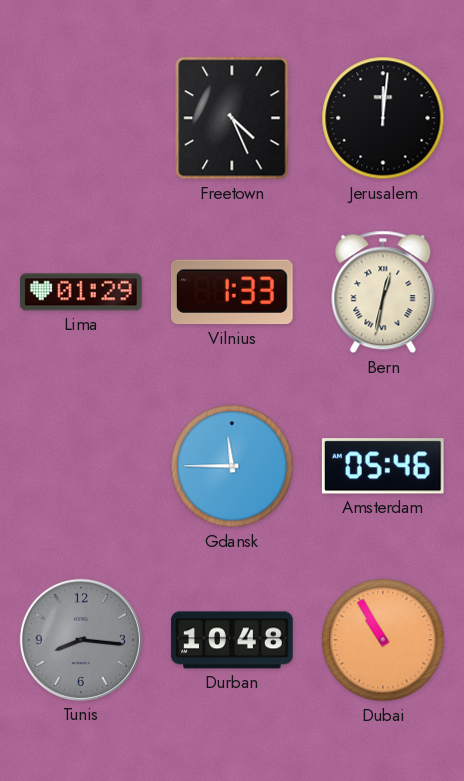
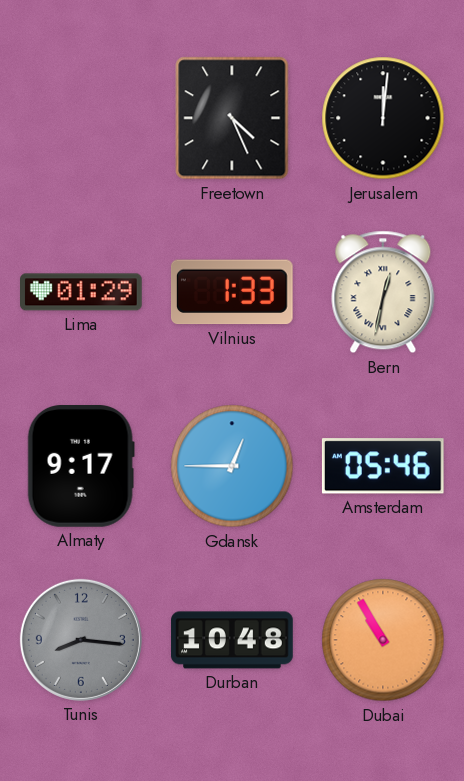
Almaty: none -> 9:17
Gdansk: 11:45 -> 12:45
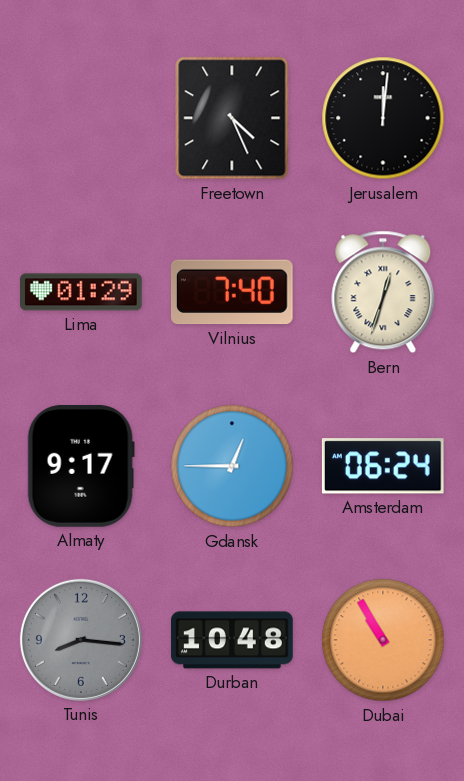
Vilnius: 1:33 -> 7:40
Bern: 12:32 -> 12:33
Amsterdam: 05:46 -> 06:24
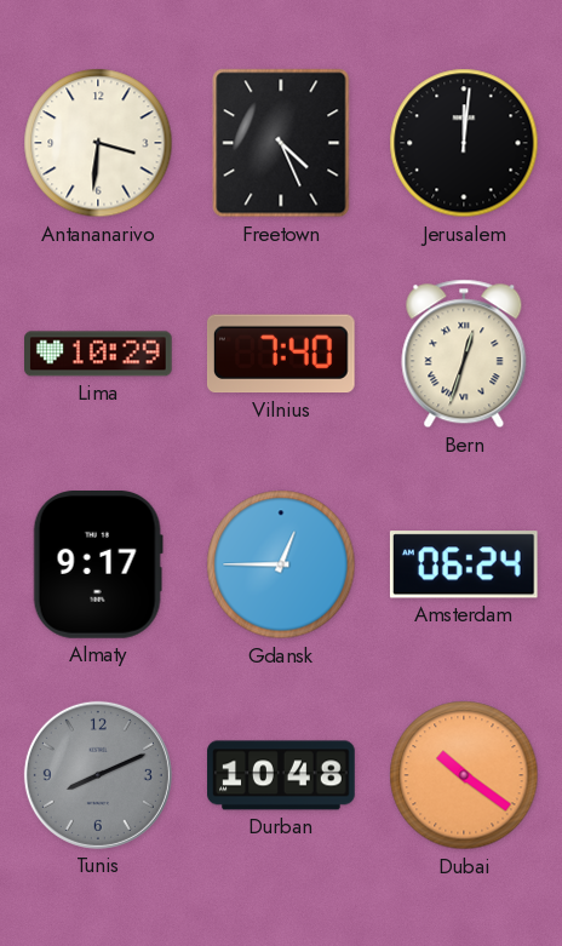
Antananarivo: none -> 3:31
Lima: 01:29 -> 10:29
Tunis: 8:16 -> 8:11
Dubai: 10:55 -> 10:21
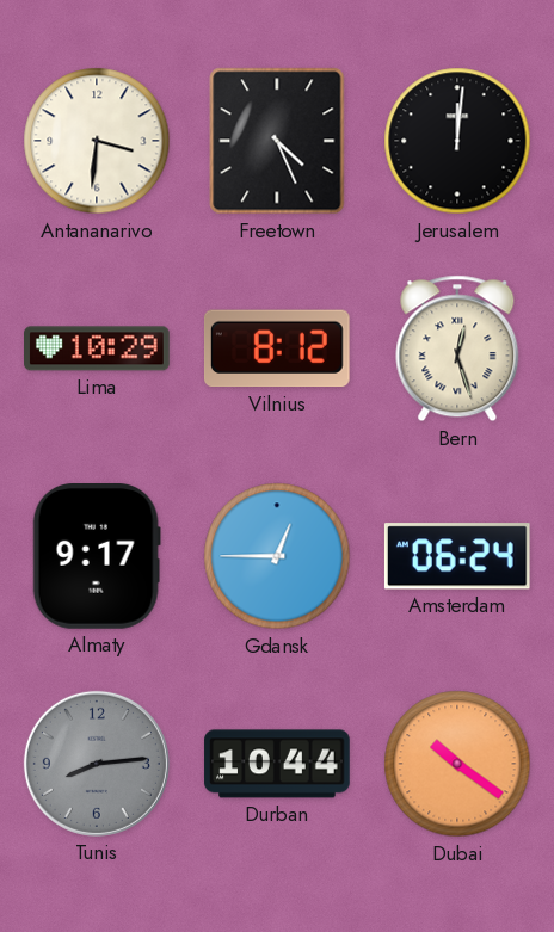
Vilnius: 7:40 -> 8:12
Bern: 12:33 -> 12:27
Tunis: 8:11 -> 8:14
Durban: 10:48 -> 10:44
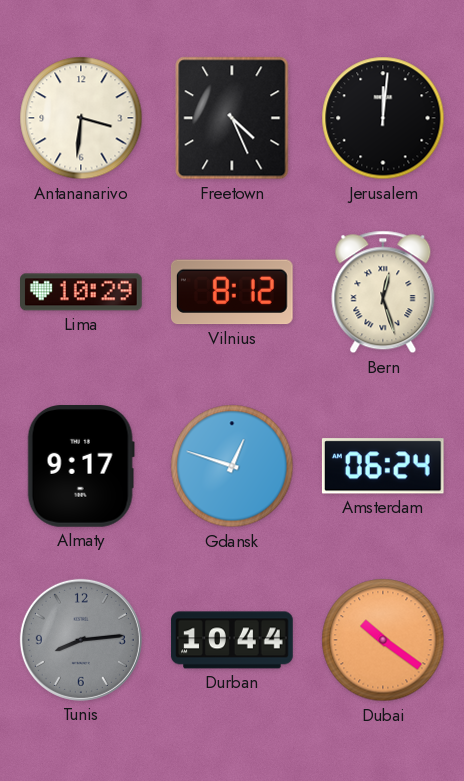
Gdansk: 12:45 -> 12:48
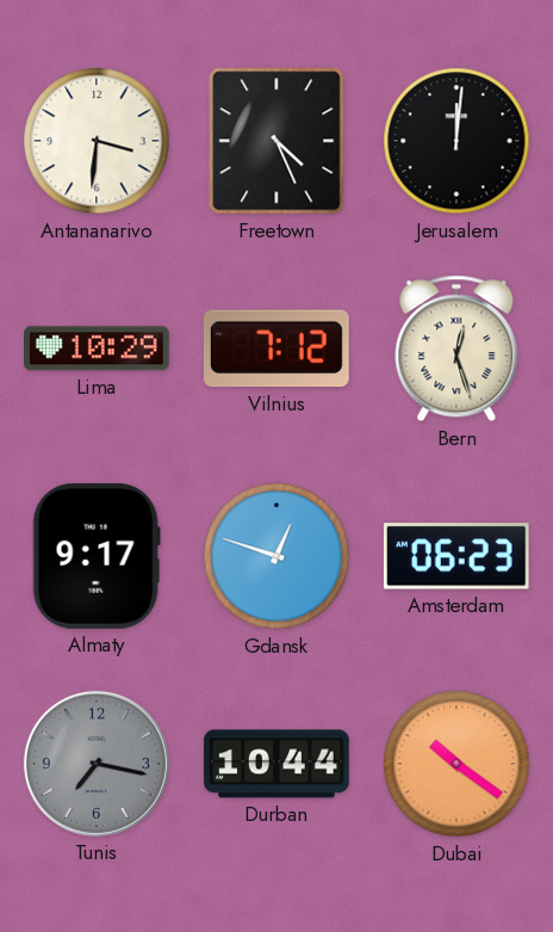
Vilnius: 8:12 -> 7:12
Amsterdam: 06:24 -> 06:23
Tunis: 8:14 -> 7:17
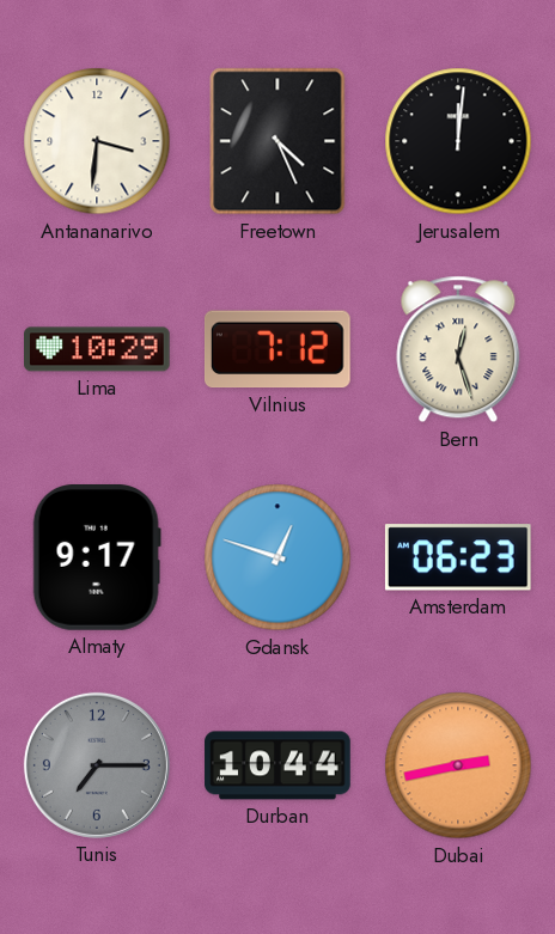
Tunis: 7:17 -> 7:15
Dubai: 10:21 -> 2:43
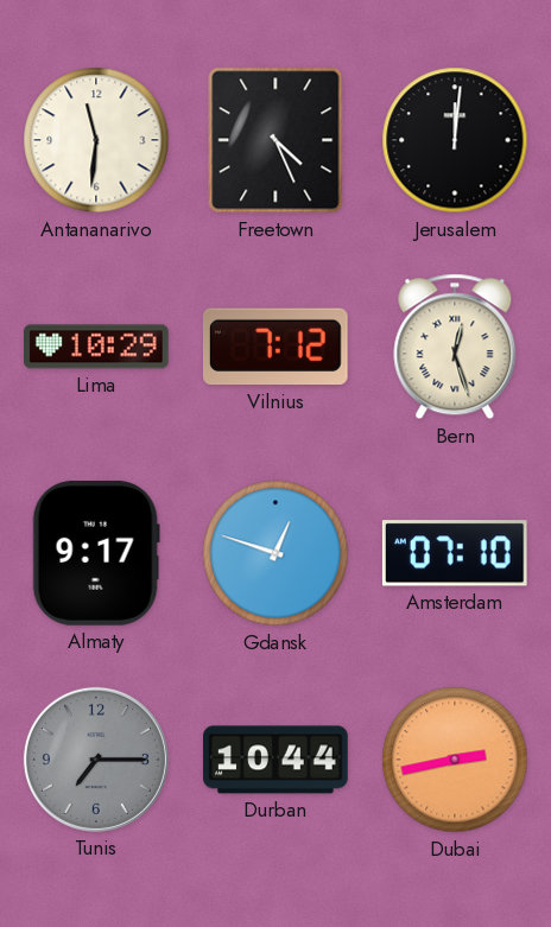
Antananarivo: 3:31 -> 11:31
Amsterdam: 06:23 -> 07:10
